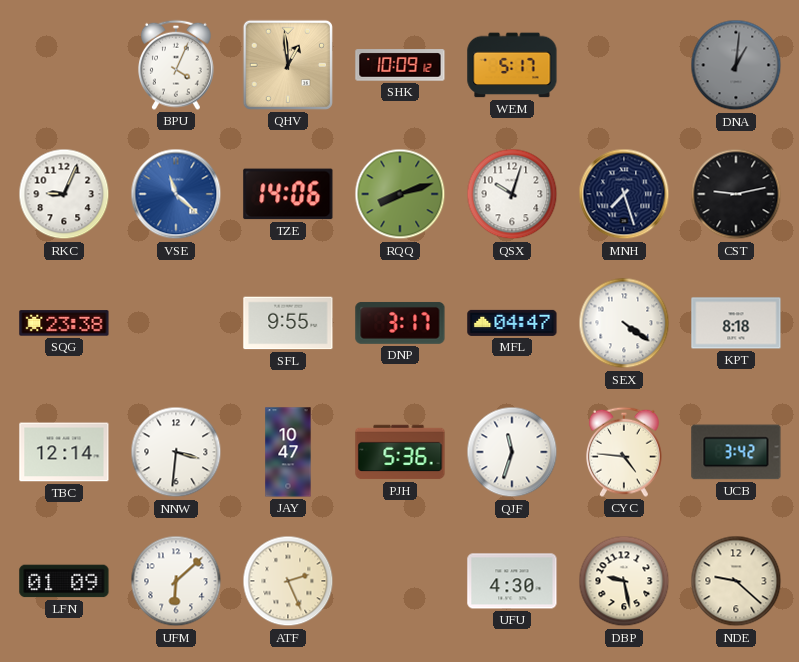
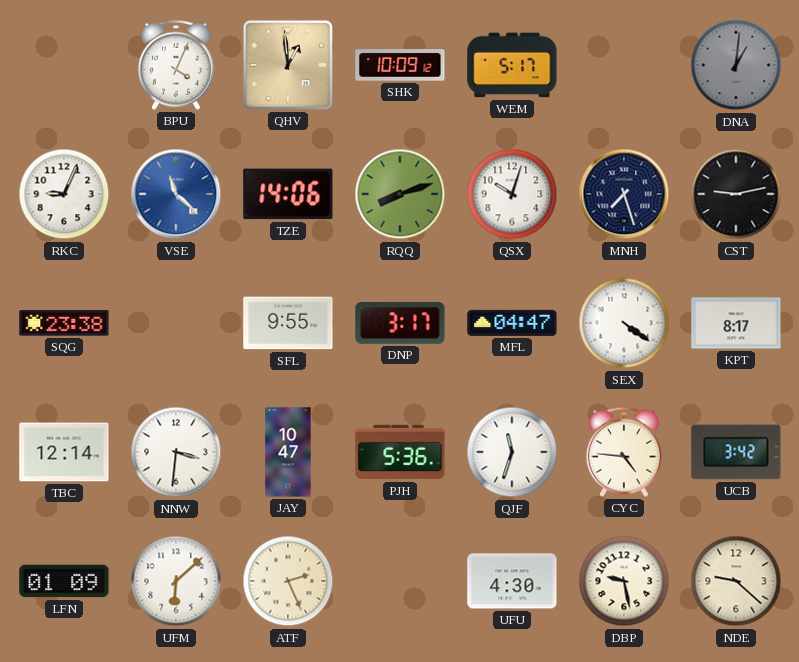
KPT: 8:18 -> 8:17
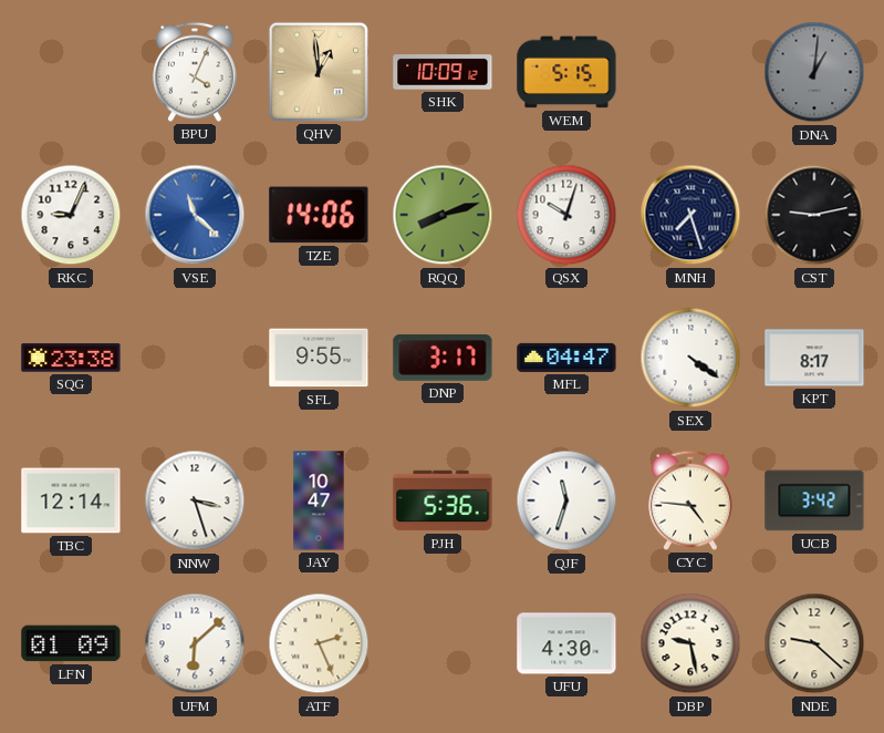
WEM: 5:17 -> 5:15
NNW: 3:31 -> 3:27
